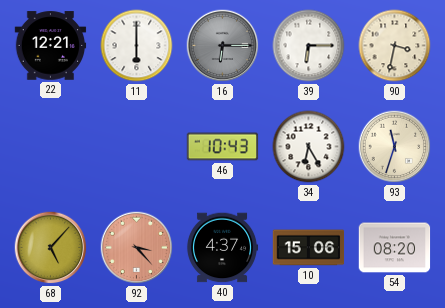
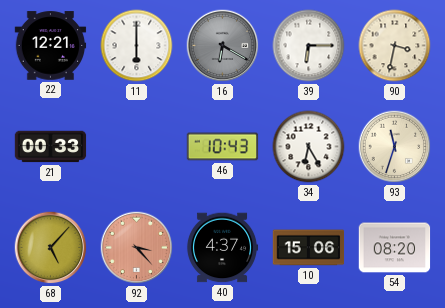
16: 6:15 -> 6:20
21: none -> 00:33
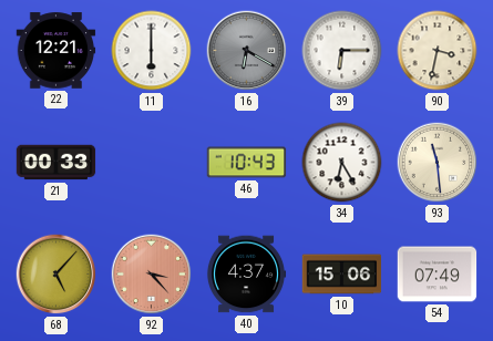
93: 11:33 -> 11:29
54: 08:20 -> 07:49
